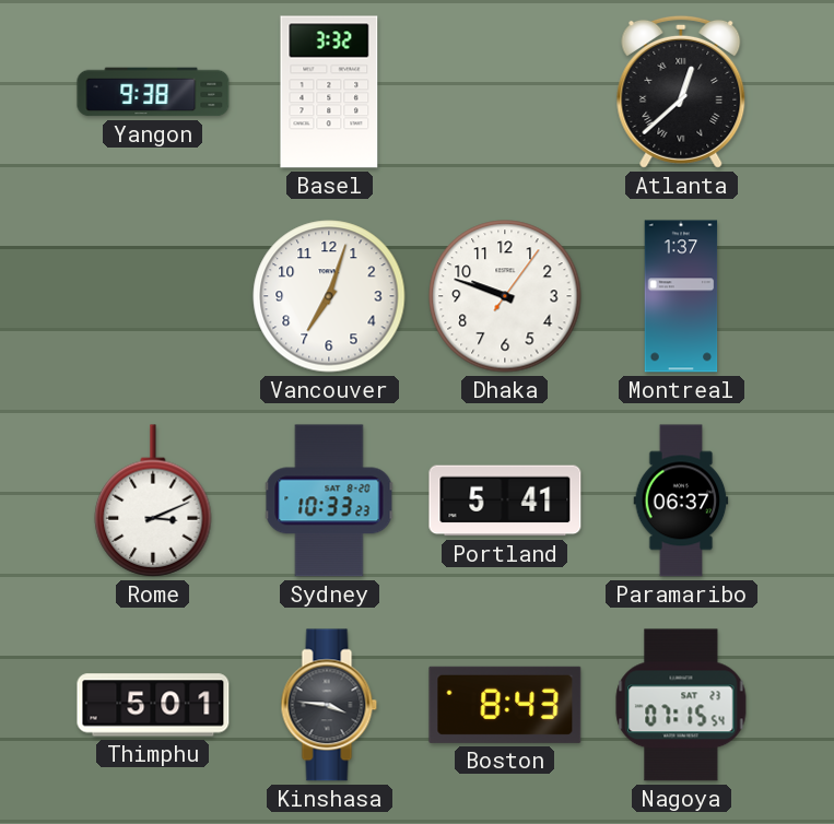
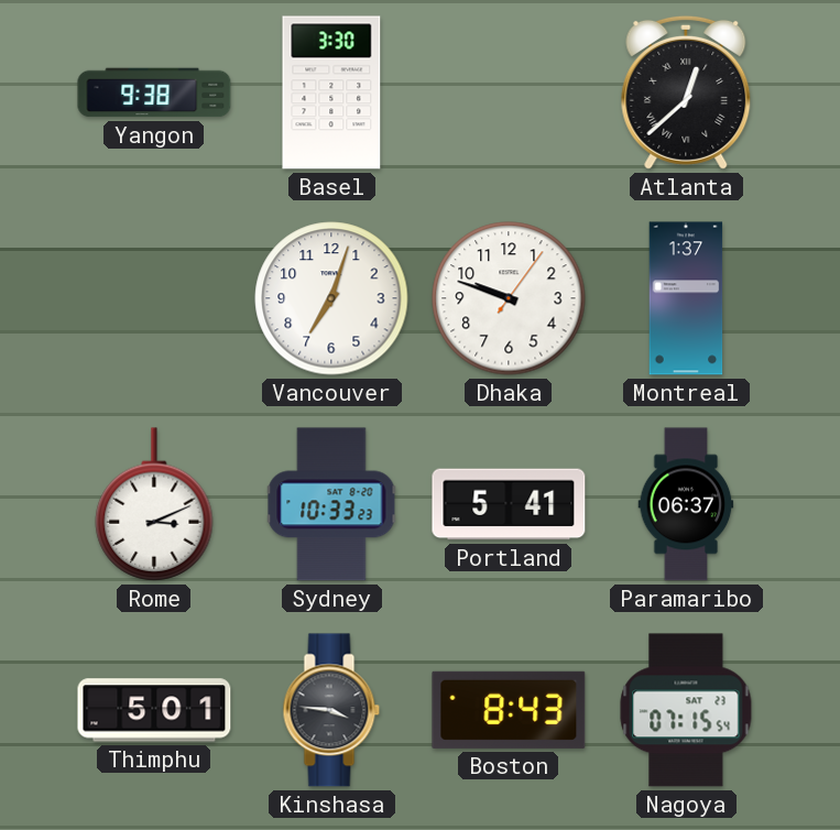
Basel: 3:32 -> 3:30
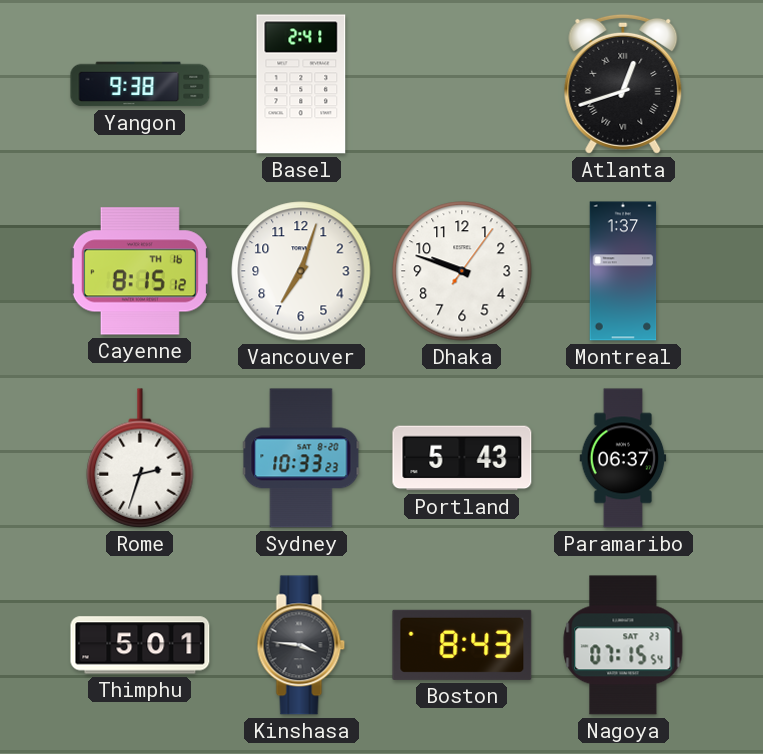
Basel: 3:30 -> 2:41
Atlanta: 12:38 -> 12:42
Cayenne: none -> 8:15
Rome: 3:11 -> 2:33
Portland: 5:41 -> 5:43
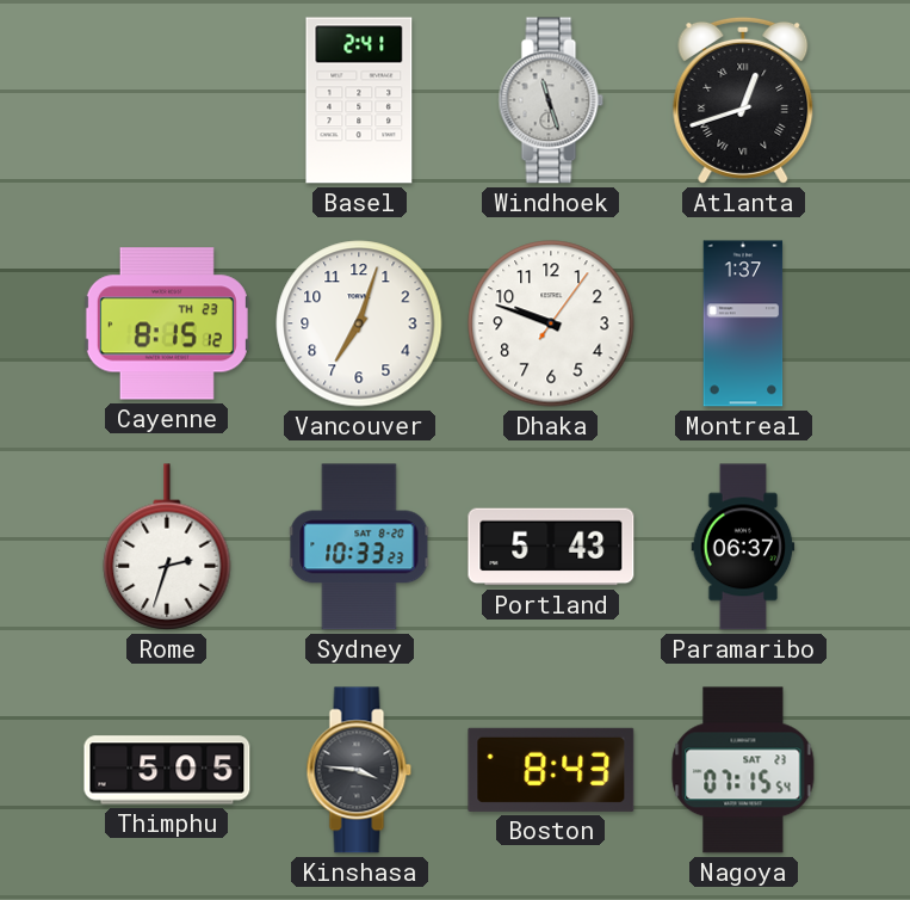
Yangon: 9:38 -> none
Windhoek: none -> 11:27
Cayenne date: TH 16 -> TH 23
Thimphu: 5:01 -> 5:05
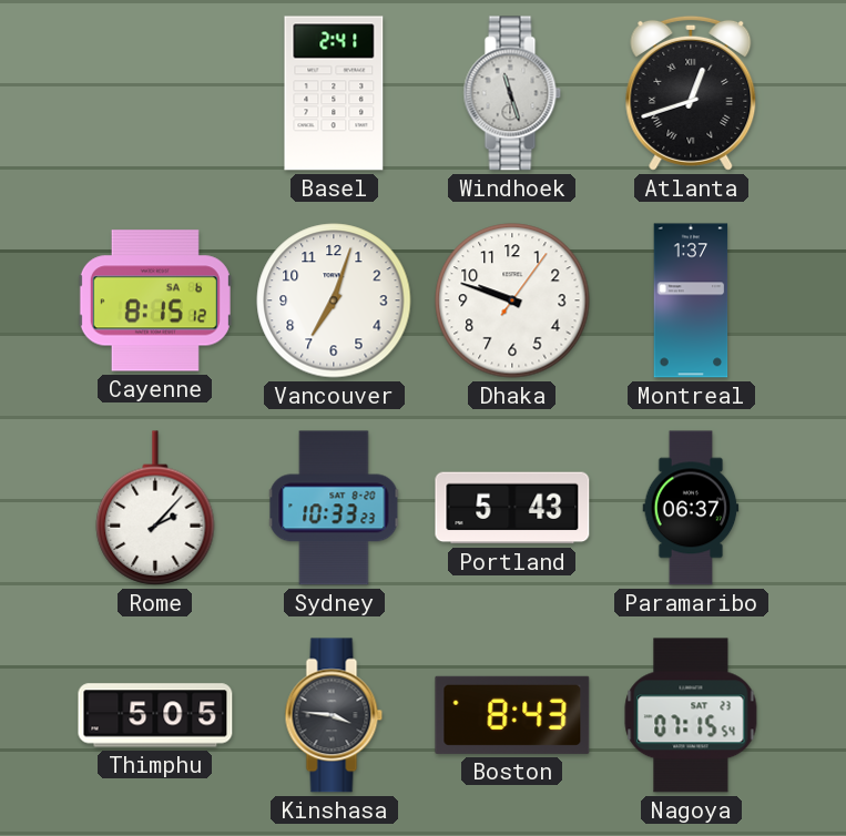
Cayenne date: TH 23 -> SA 6
Rome: 2:33 -> 2:07
